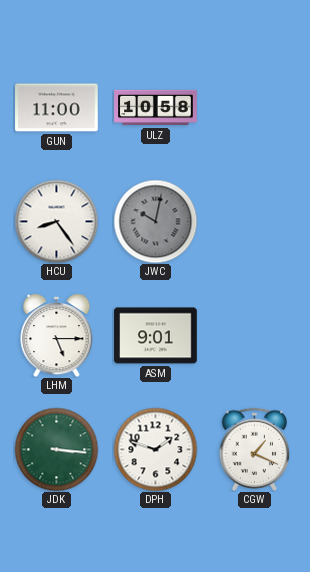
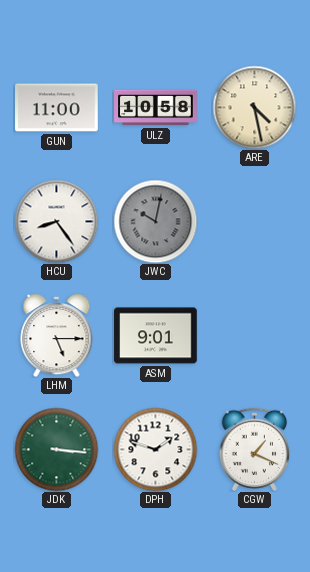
ARE: none -> 4:28
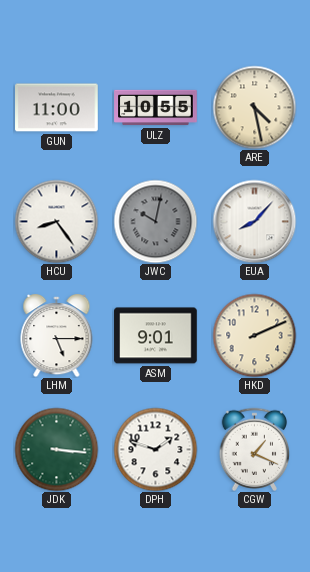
ULZ: 10:58 -> 10:55
EUA: none -> 8:07
HKD: none -> 2:11
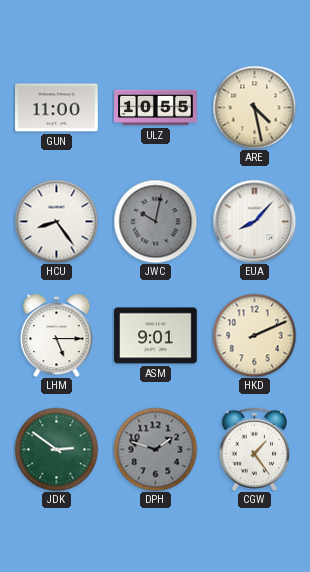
JDK: 3:16 -> 2:51
DPH dial: white -> grey
CGW: 1:19 -> 1:24
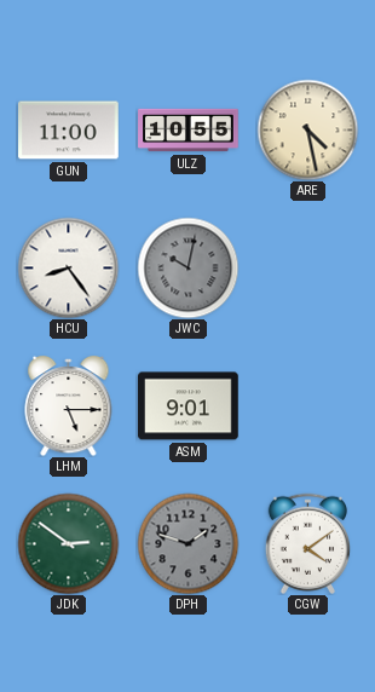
EUA: 8:07 -> none
HKD: 2:11 -> none
CGW: 1:24 -> 4:09
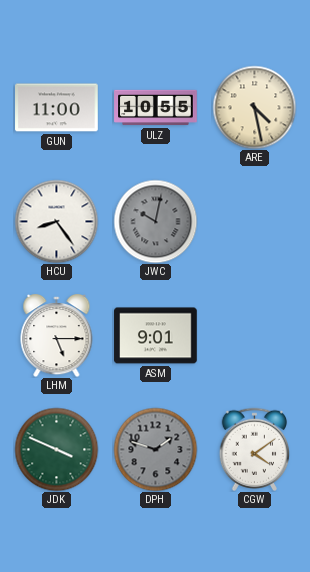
JDK: 2:51 -> 3:49
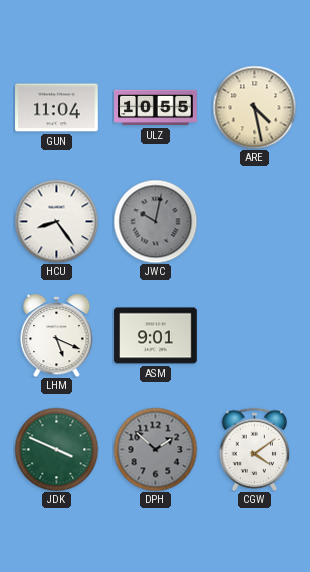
GUN: 11:00 -> 11:04
LHM: 5:15 -> 5:19
DPH: 1:48 -> 1:52
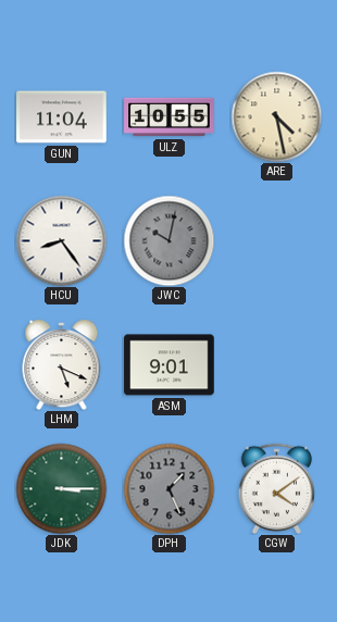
JDK: 3:49 -> 3:15
DPH: 1:52 -> 1:26
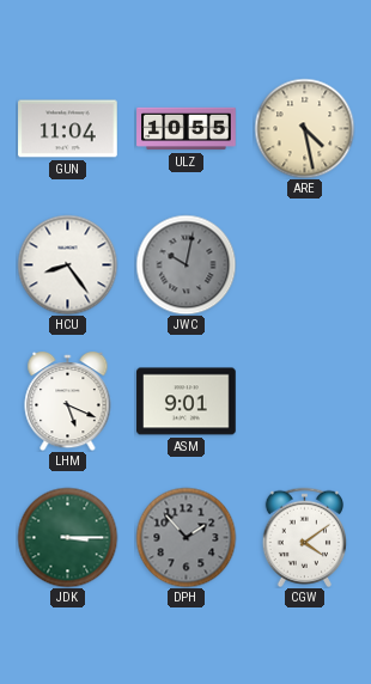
DPH: 1:26 -> 1:53
